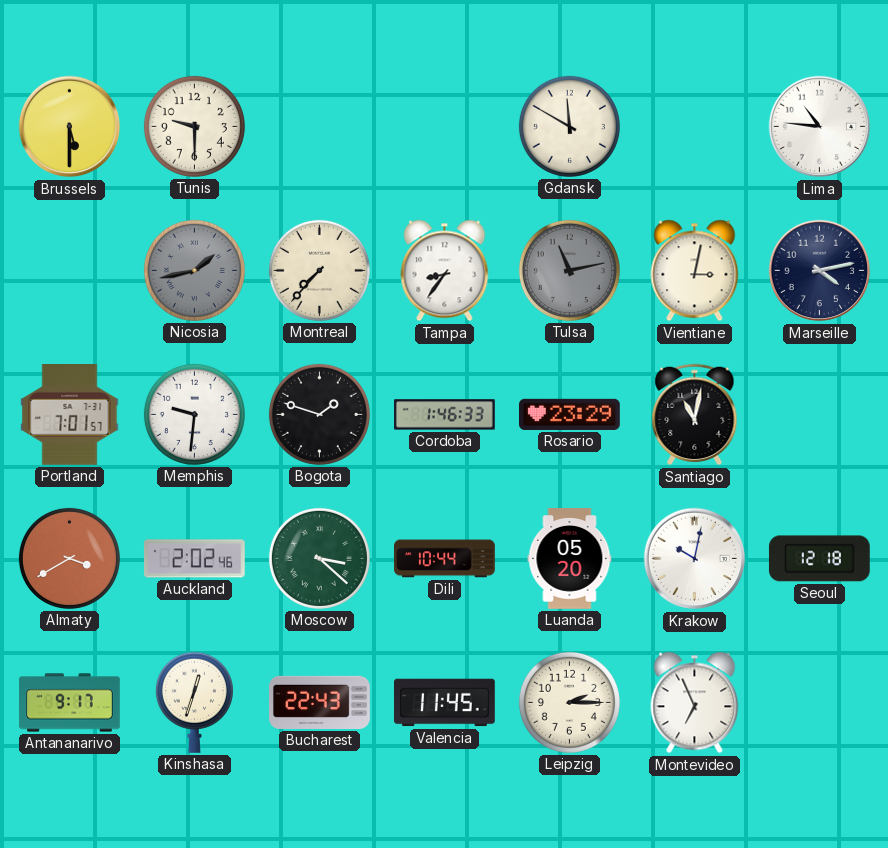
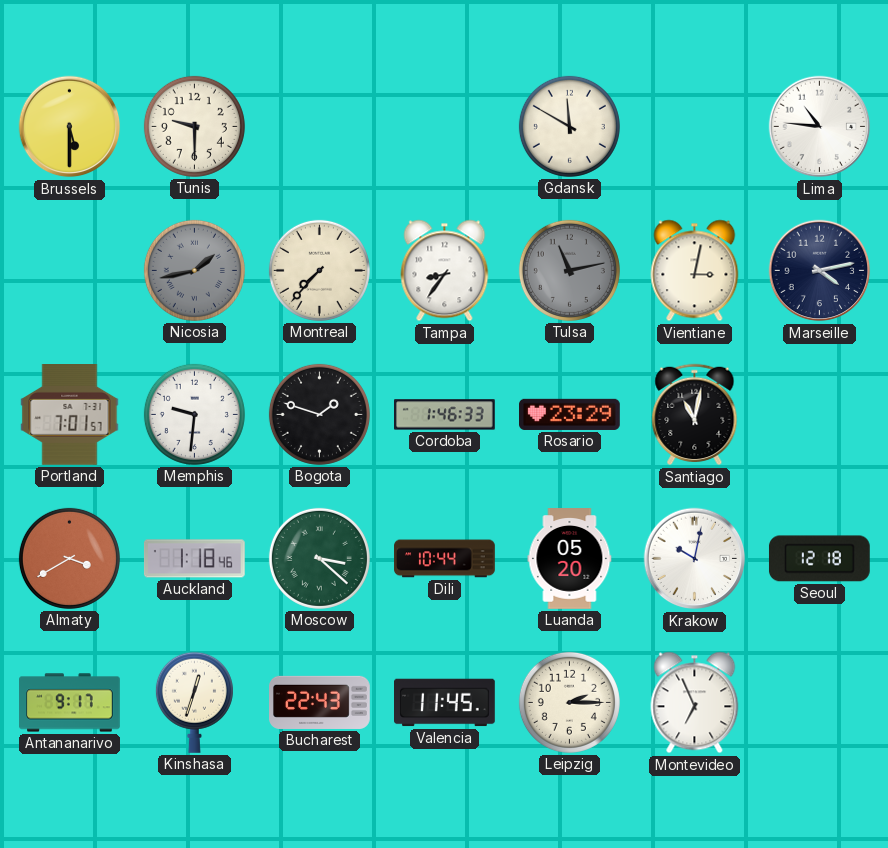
Auckland: 2:02 -> 1:18
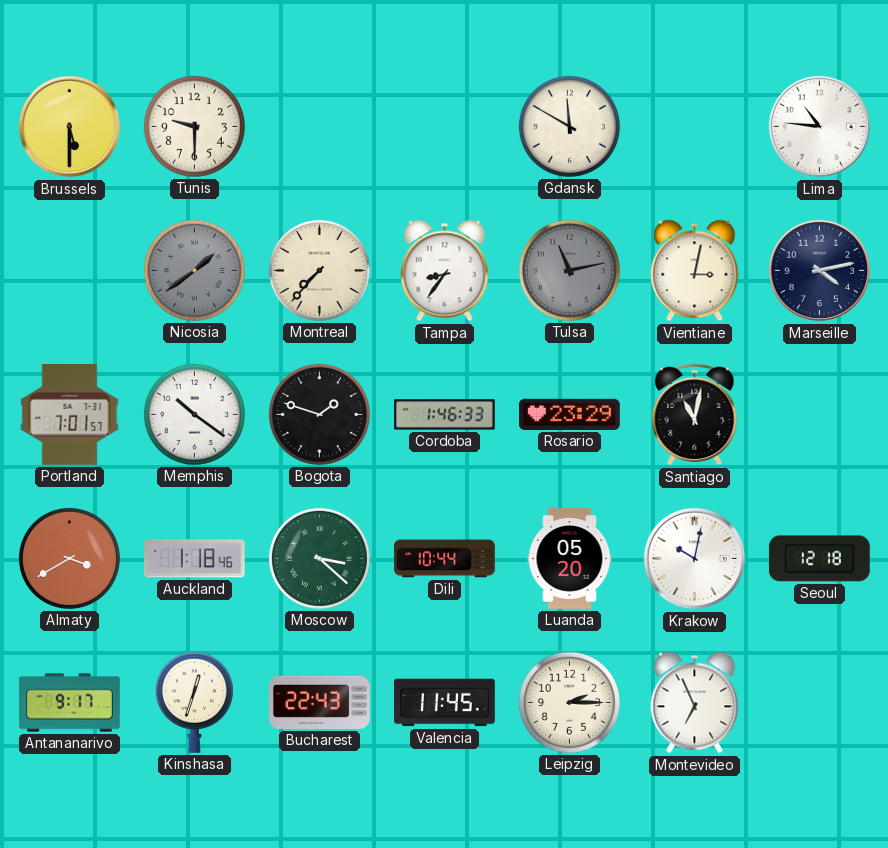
Nicosia: 1:43 -> 1:39
Memphis: 9:31 -> 10:21
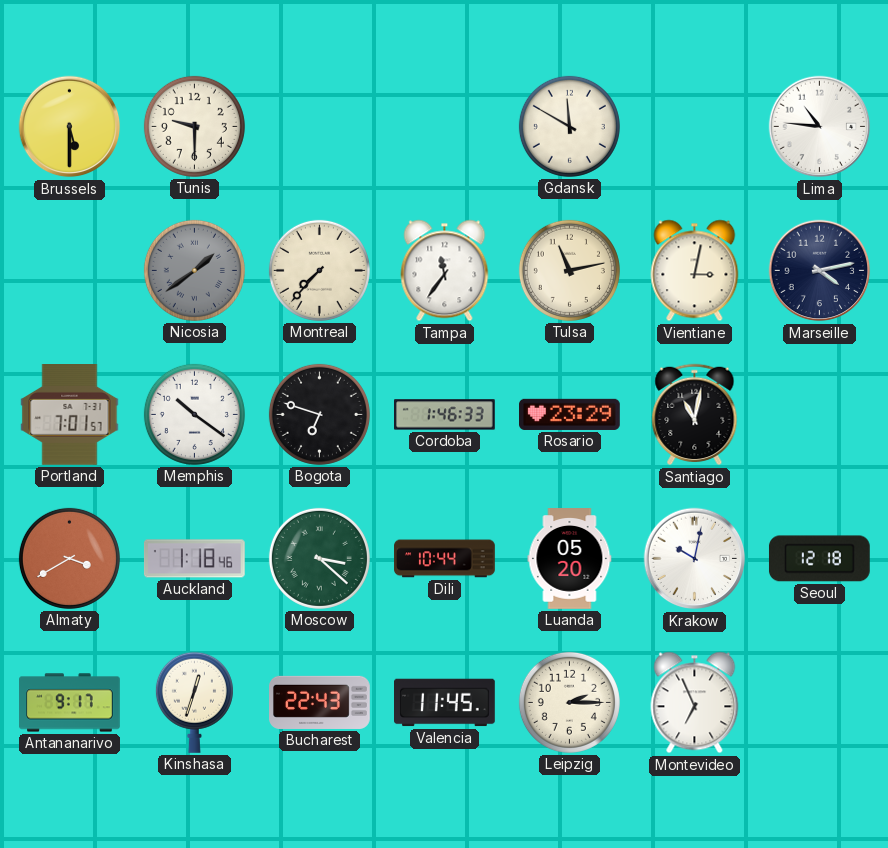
Tampa: 8:36 -> 11:36
Tulsa dial: grey -> cream
Bogota: 1:48 -> 6:48
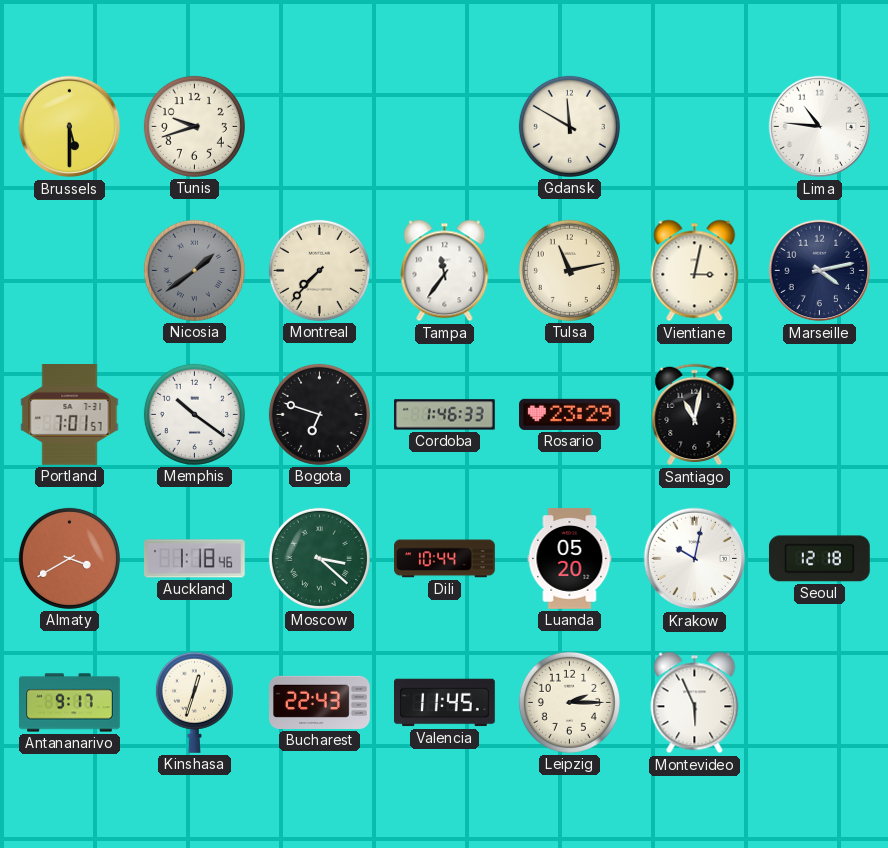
Tunis: 9:30 -> 9:42
Montevideo: 6:56 -> 5:56
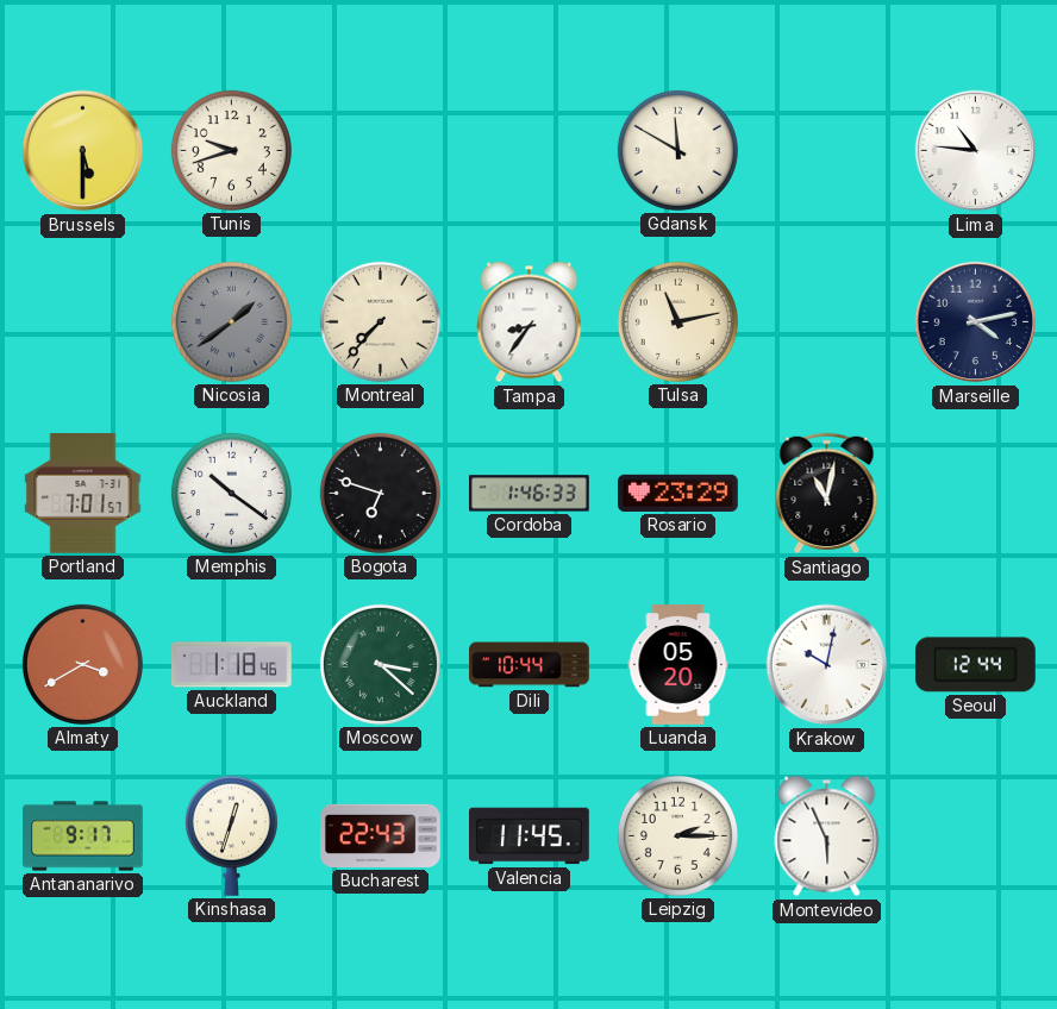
Tampa: 11:36 -> 8:36
Vientiane: 3:02 -> none
Seoul: 12:18 -> 12:44
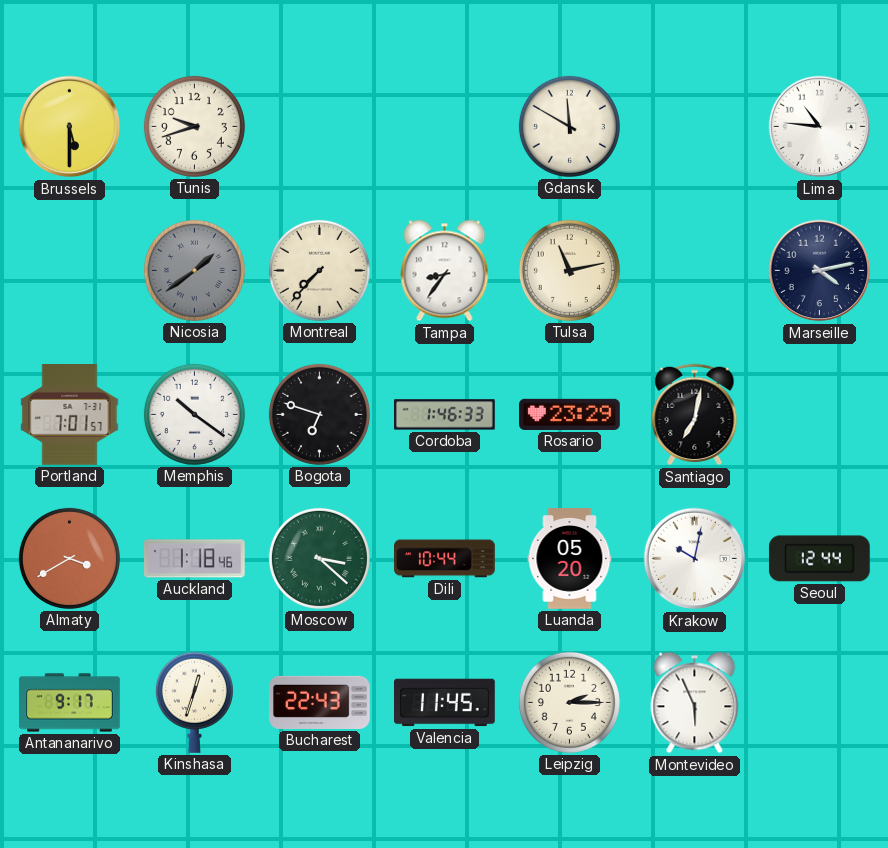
Santiago: 11:02 -> 7:02
